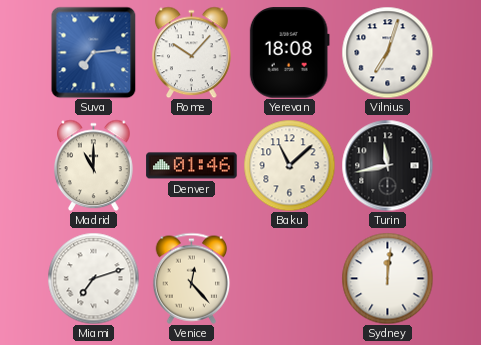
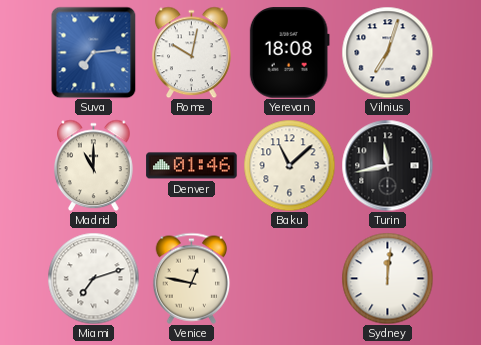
Rome: 10:07 -> 10:02
Venice: 12:23 -> 12:47
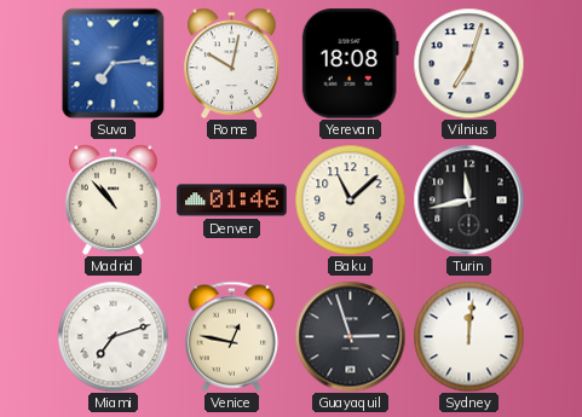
Madrid: 11:00 -> 10:53
Guayaquil: none -> 2:57
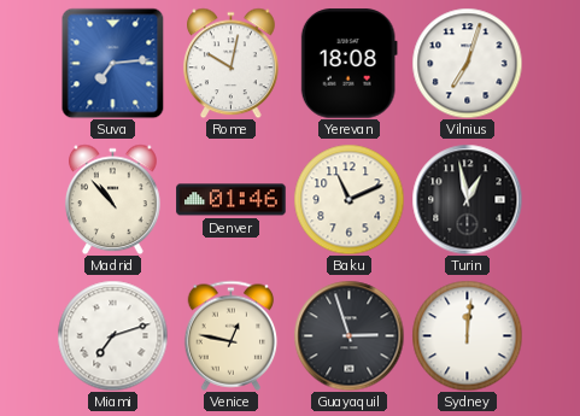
Baku: 11:08 -> 11:11
Turin: 11:43 -> 12:58
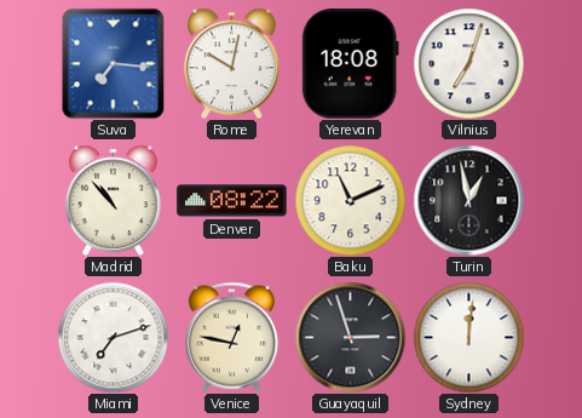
Suva: 7:14 -> 7:16
Denver: 01:46 -> 08:22
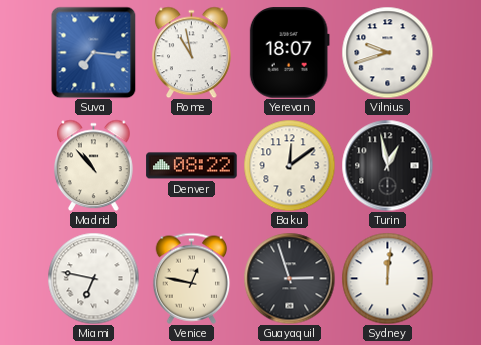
Rome: 10:02 -> 10:58
Yerevan: 18:08 -> 18:07
Vilnius: 7:03 -> 9:42
Baku: 11:11 -> 12:09
Miami: 7:12 -> 6:47
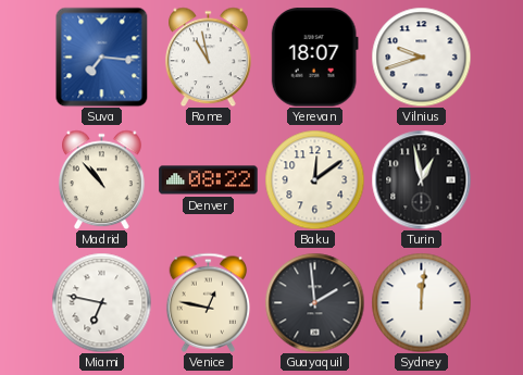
Guayaquil: 2:57 -> 1:59
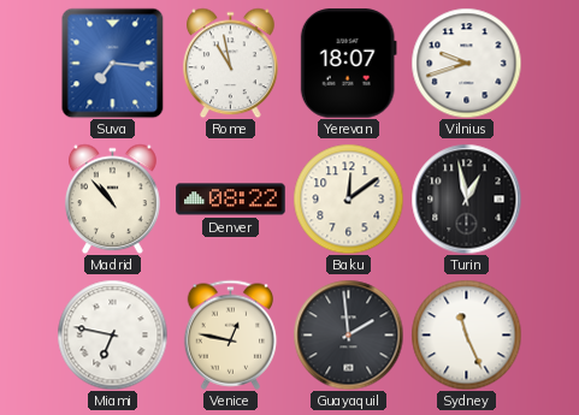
Sydney: 12:01 -> 11:26
